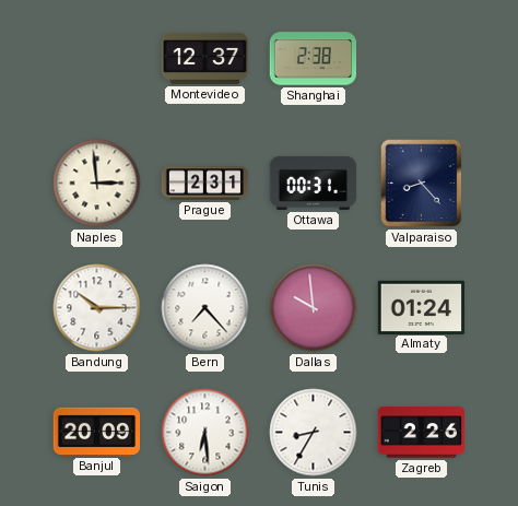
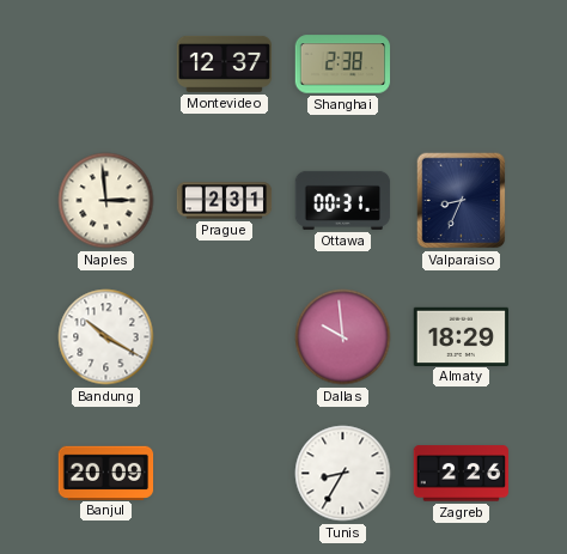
Valparaiso: 8:23 -> 8:34
Bandung: 10:15 -> 10:20
Bern: 7:23 -> none
Almaty: 01:24 -> 18:29
Saigon: 6:29 -> none
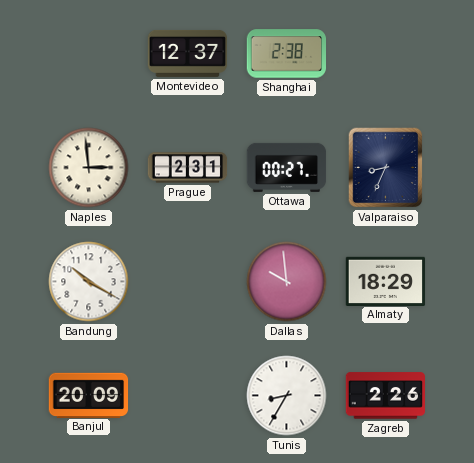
Ottawa: 00:31 -> 00:27
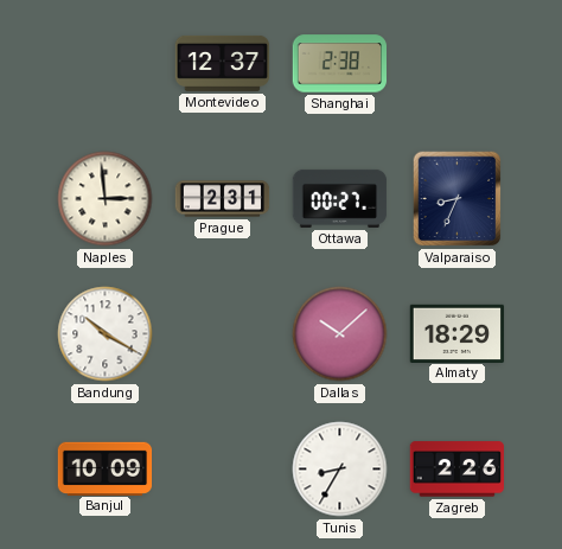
Dallas: 9:59 -> 10:08
Banjul: 20:09 -> 10:09
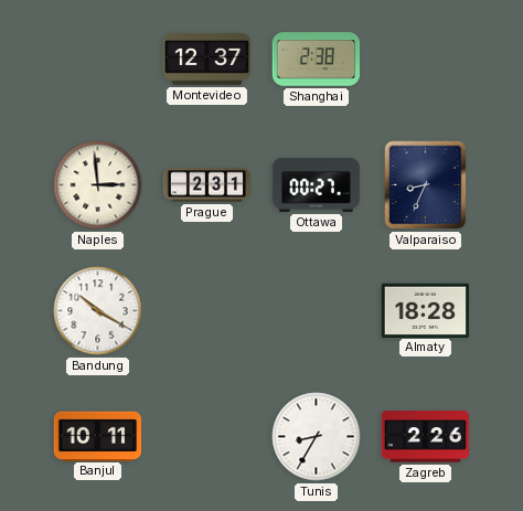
Dallas: 10:08 -> none
Almaty: 18:29 -> 18:28
Banjul: 10:09 -> 10:11
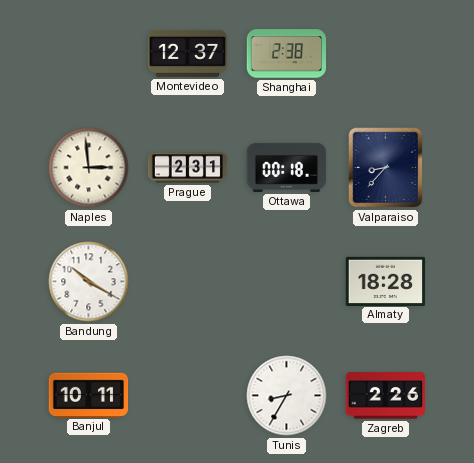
Ottawa: 00:27 -> 00:18
Valparaiso: 8:34 -> 8:37
